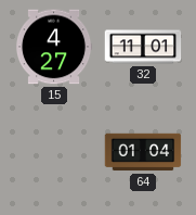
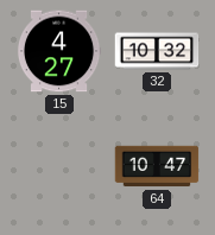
32: 11:01 -> 10:32
64: 01:04 -> 10:47
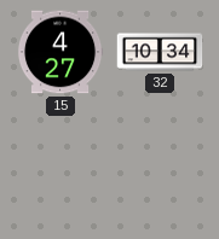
32: 10:32 -> 10:34
64: 10:47 -> none
